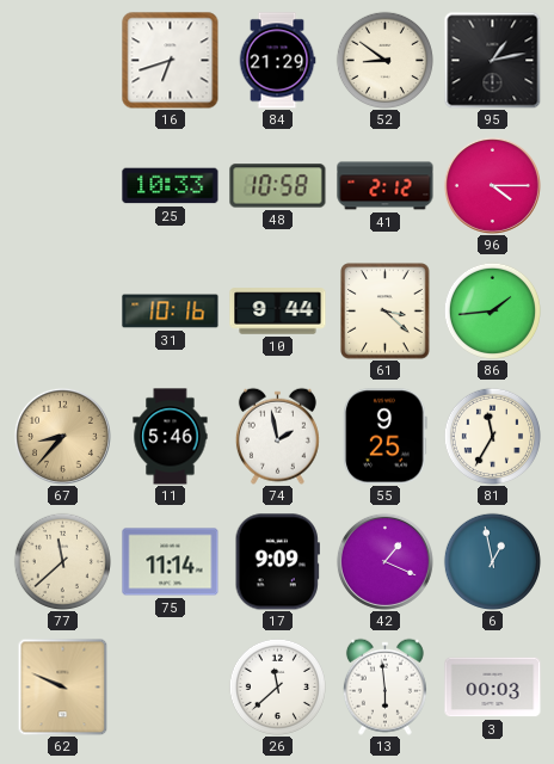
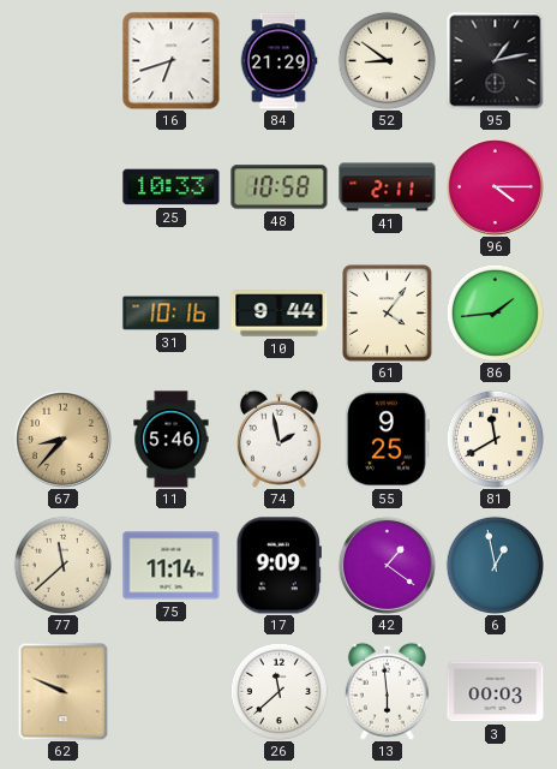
41: 2:12 -> 2:11
61: 3:22 -> 4:06
81: 11:35 -> 11:40
42: 1:19 -> 1:21
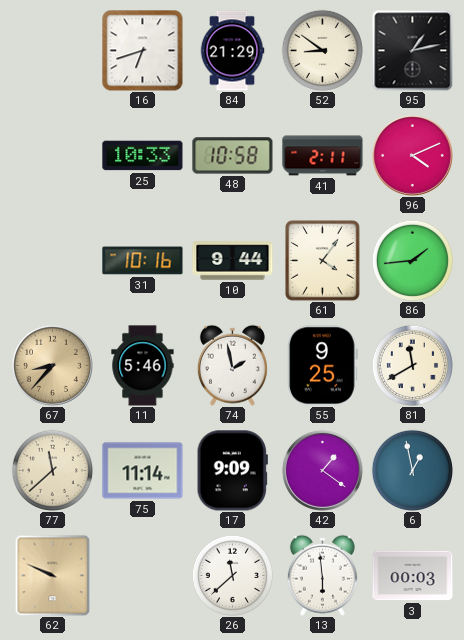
96: 4:15 -> 4:11
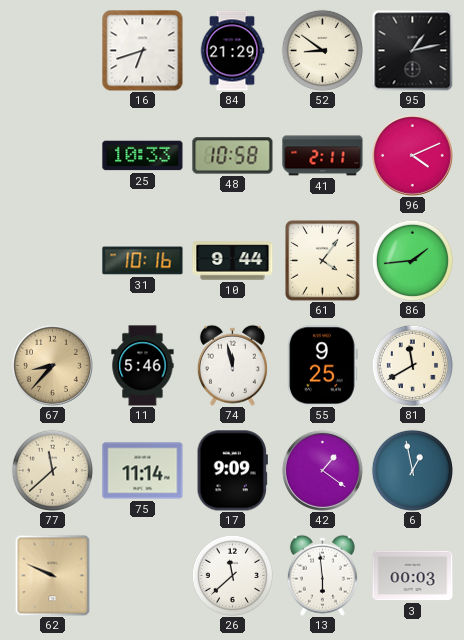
74: 1:58 -> 11:58
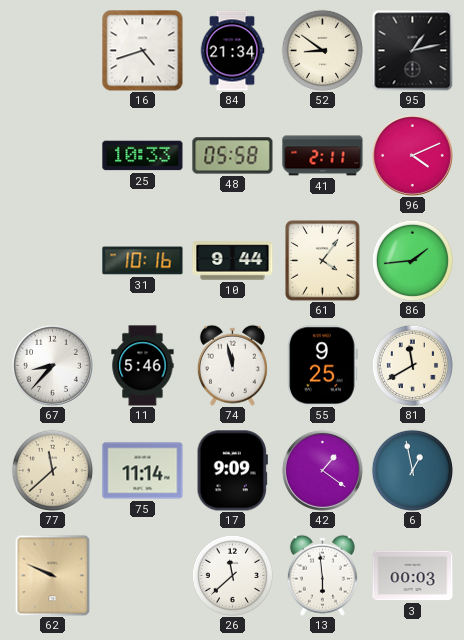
16: 6:42 -> 4:42
84: 21:29 -> 21:34
48: 10:58 -> 05:58
67 dial: champagne -> white
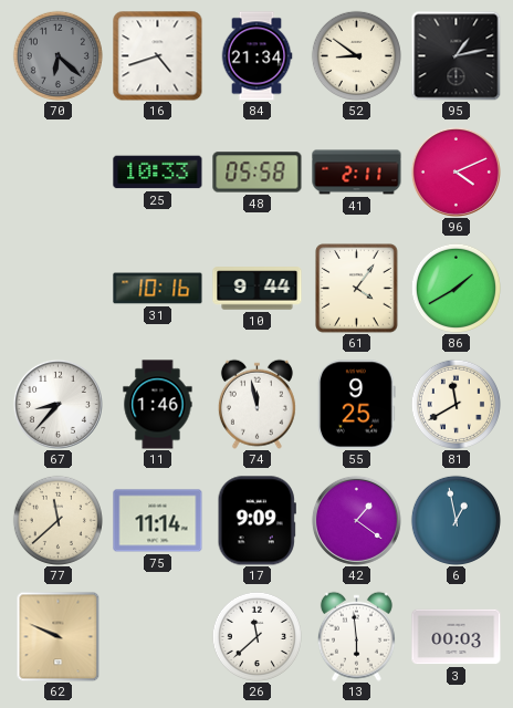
70: none -> 6:22
86: 1:44 -> 1:40
11: 5:46 -> 1:46
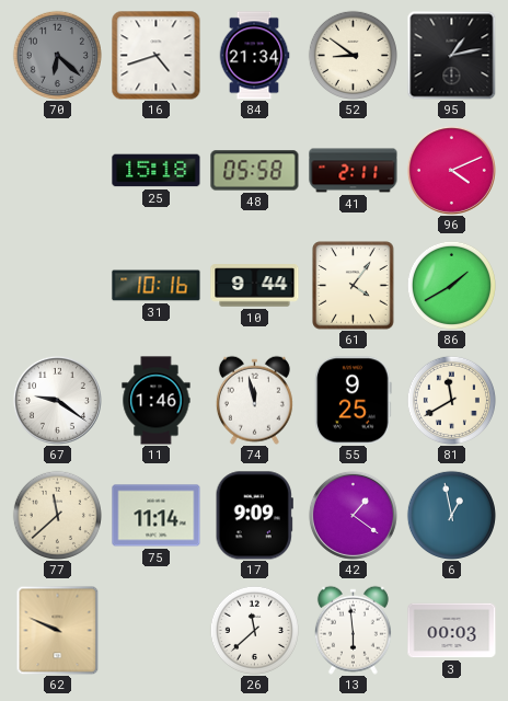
25: 10:33 -> 15:18
67: 8:37 -> 9:21
